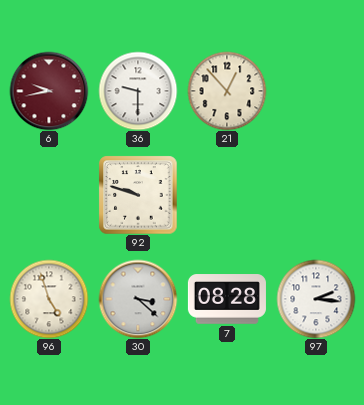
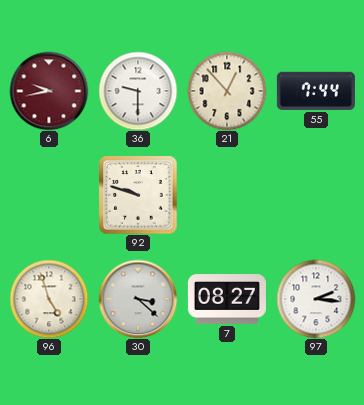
55: none -> 7:44
7: 08:28 -> 08:27
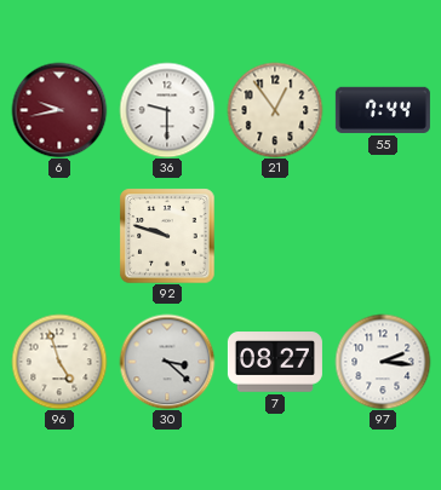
21: 12:53 -> 12:54
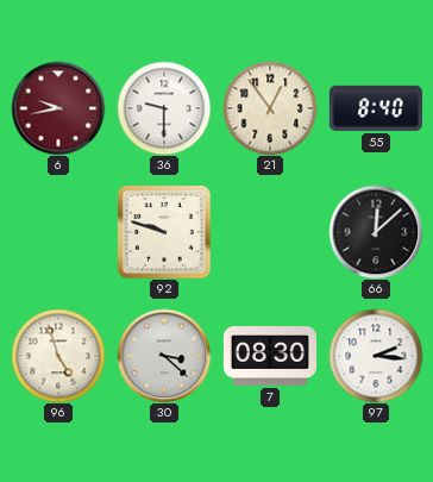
55: 7:44 -> 8:40
66: none -> 12:08
7: 08:27 -> 08:30
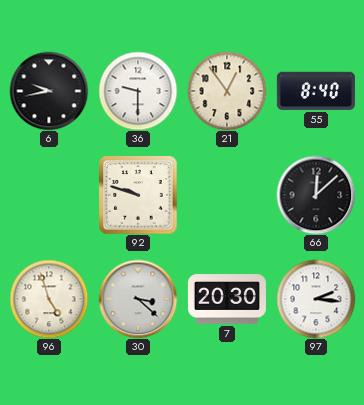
6 dial: burgundy -> black
7: 08:30 -> 20:30
